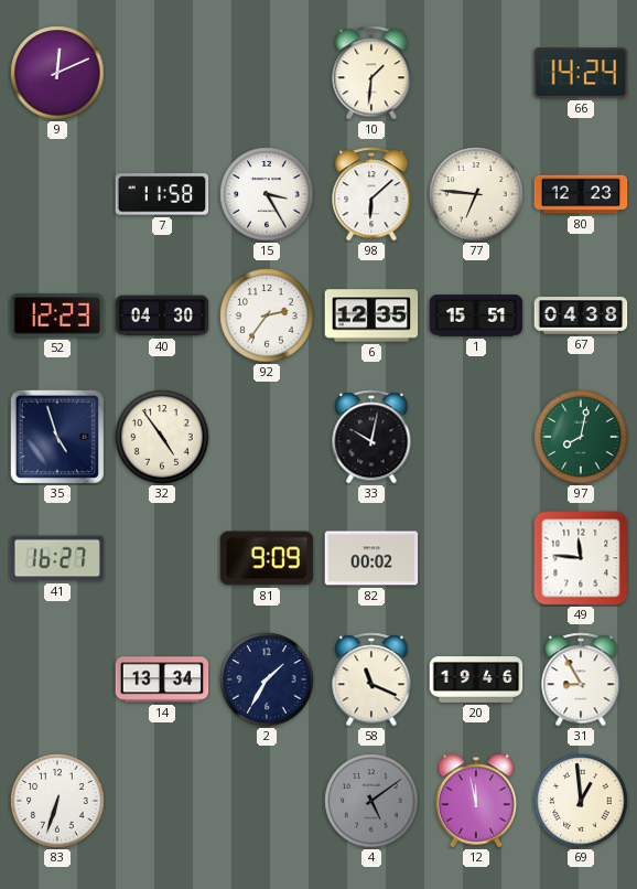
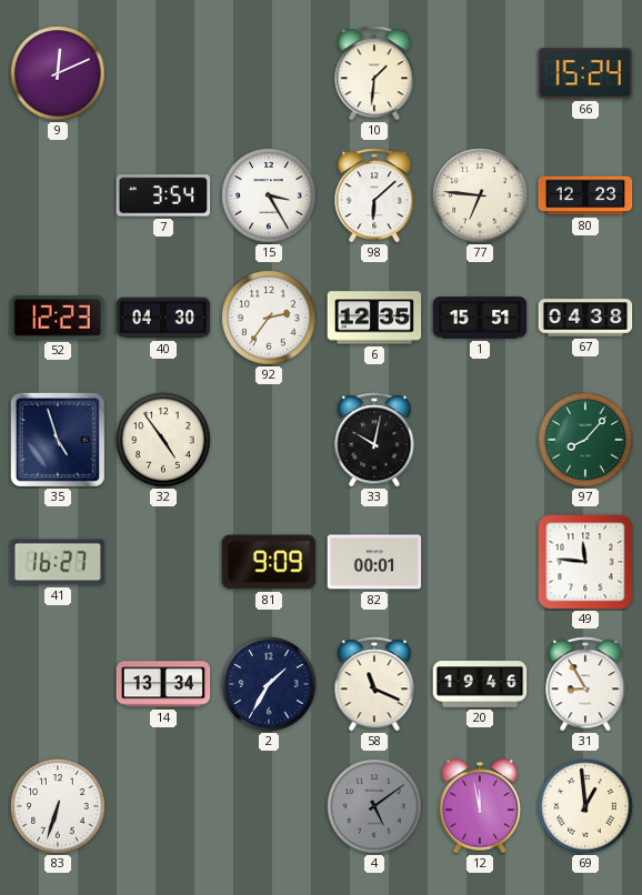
66: 14:24 -> 15:24
7: 11:58 -> 3:54
97: 8:02 -> 8:07
82: 00:02 -> 00:01
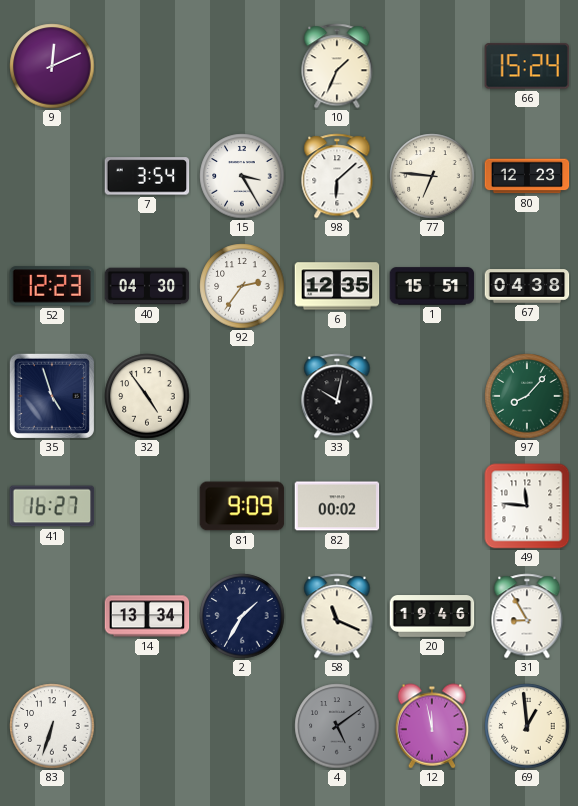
10: 1:31 -> 1:34
82: 00:01 -> 00:02
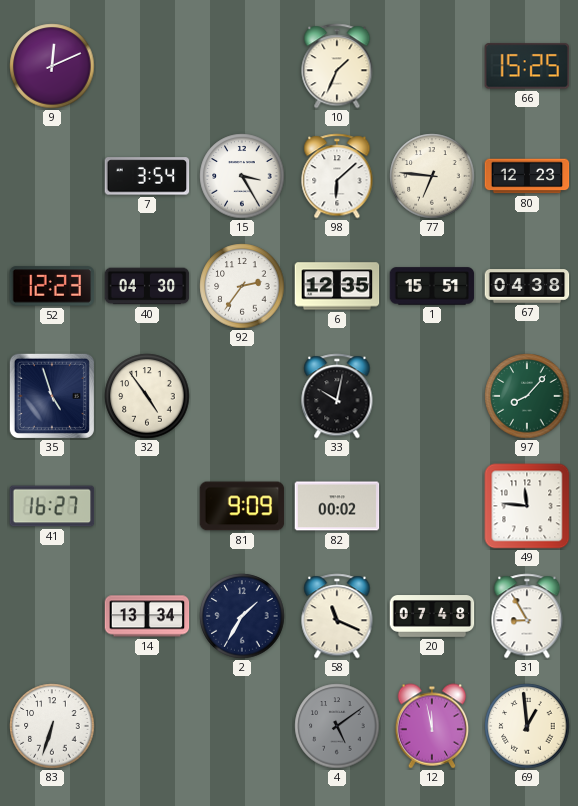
66: 15:24 -> 15:25
20: 19:46 -> 07:48
